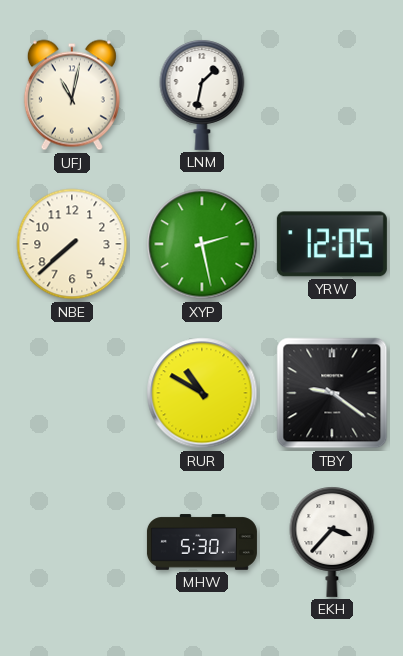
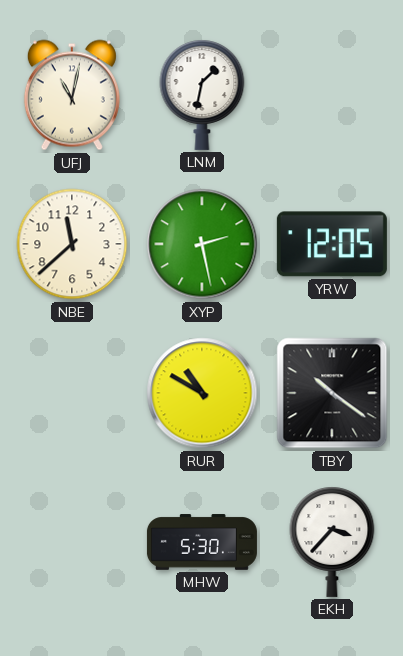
NBE: 7:38 -> 11:38
TBY: 9:21 -> 10:21
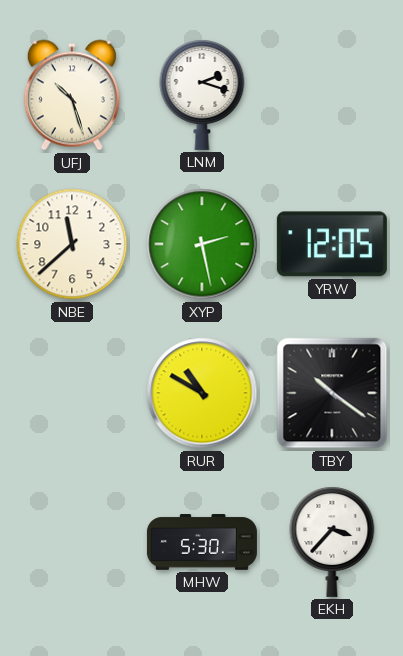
UFJ: 11:02 -> 10:27
LNM: 1:32 -> 2:18
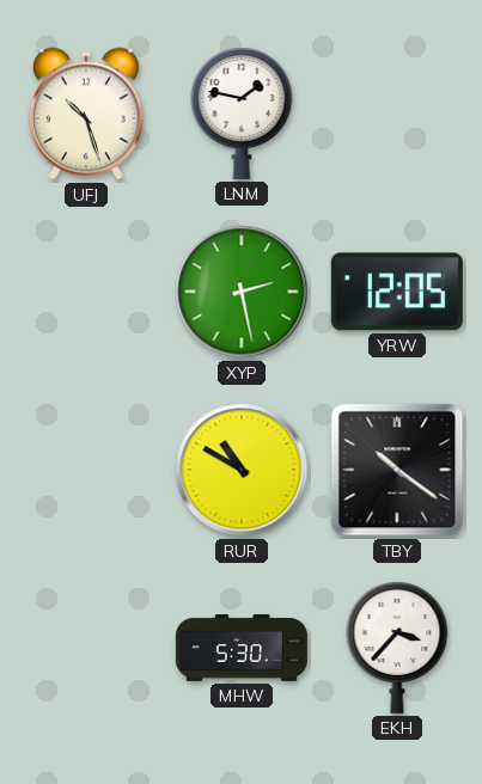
LNM: 2:18 -> 1:47
NBE: 11:38 -> none
